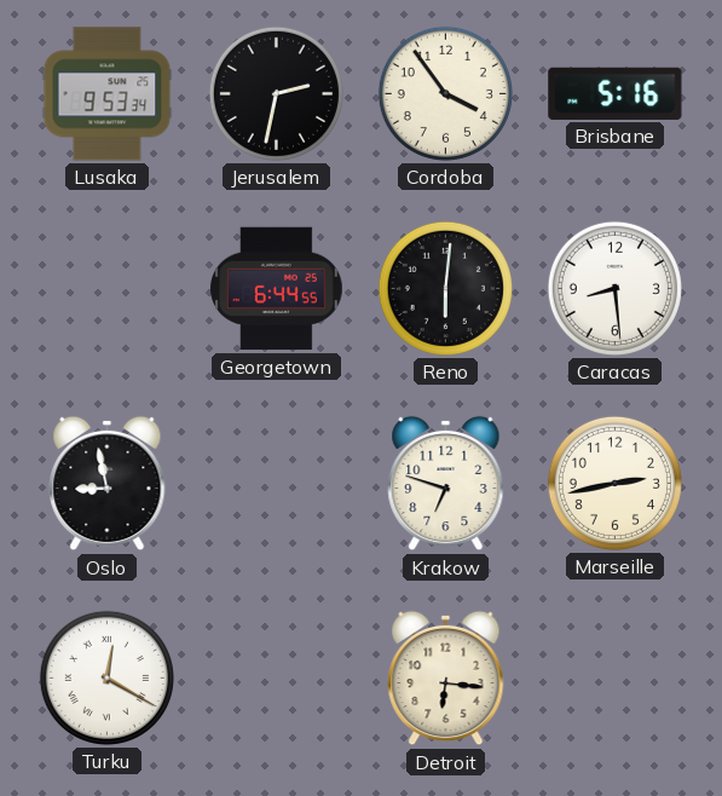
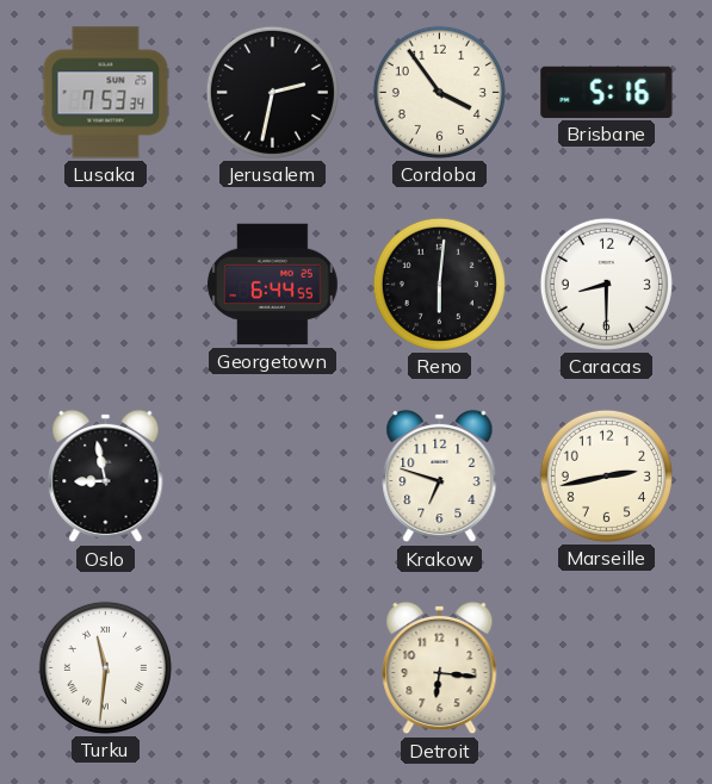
Lusaka: 9:53 -> 7:53
Caracas: 8:29 -> 8:30
Turku: 12:20 -> 11:31
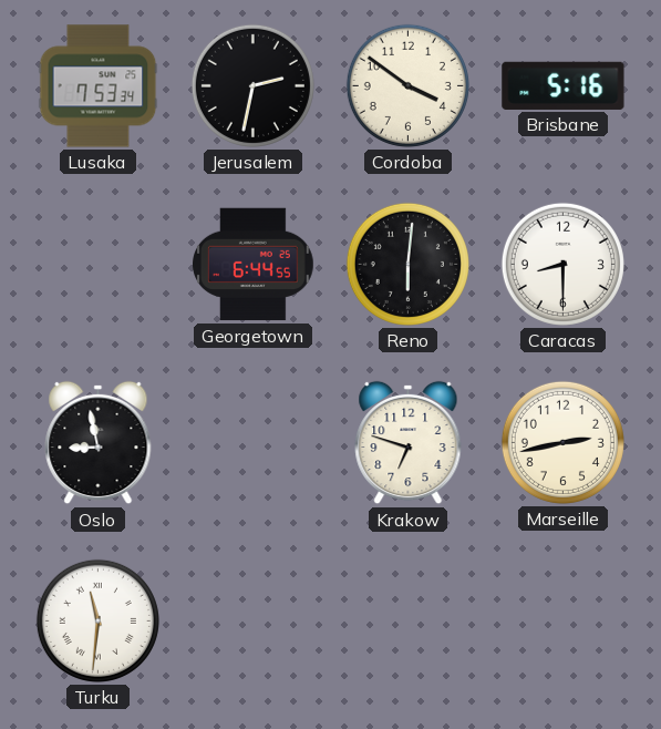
Cordoba: 3:54 -> 3:51
Detroit: 6:16 -> none
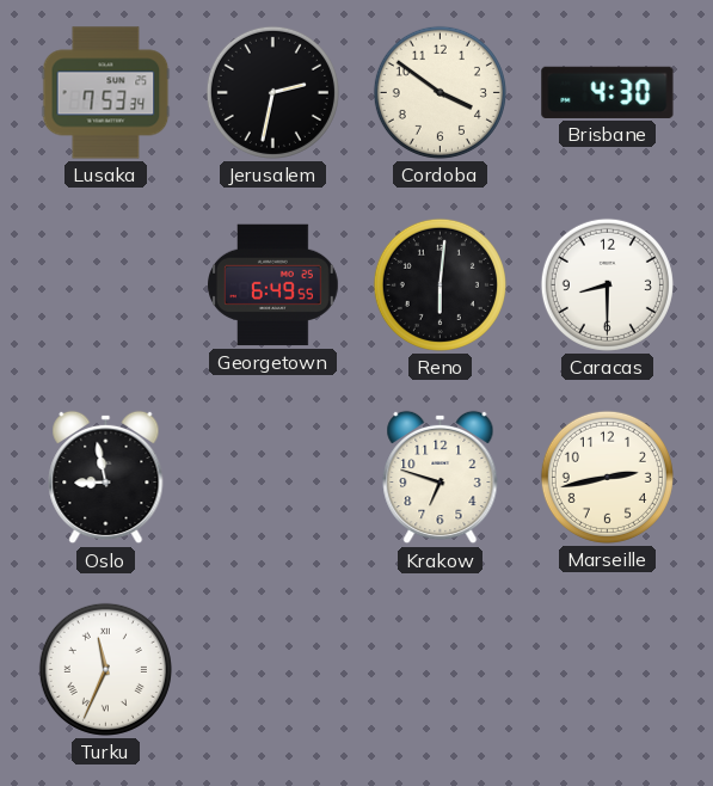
Brisbane: 5:16 -> 4:30
Georgetown: 6:44 -> 6:49
Turku: 11:31 -> 11:34
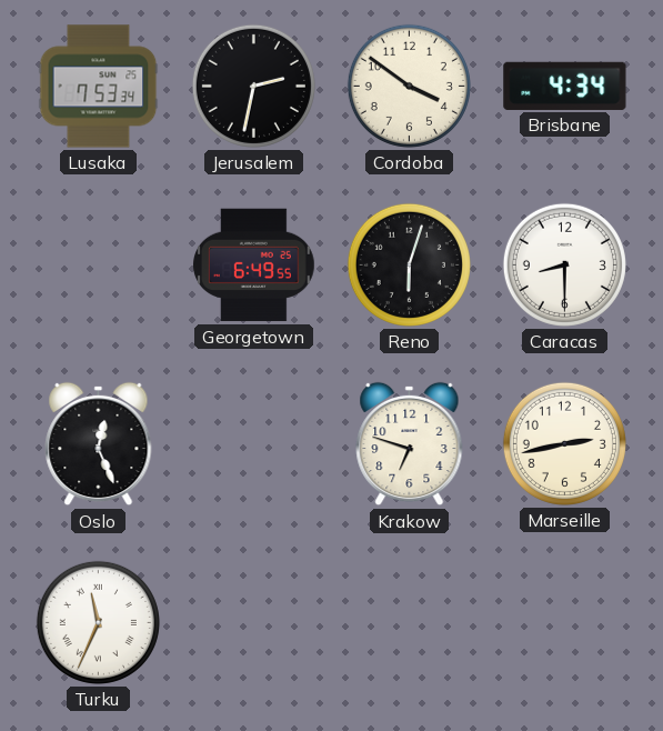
Brisbane: 4:30 -> 4:34
Reno: 6:01 -> 6:03
Oslo: 8:58 -> 12:26
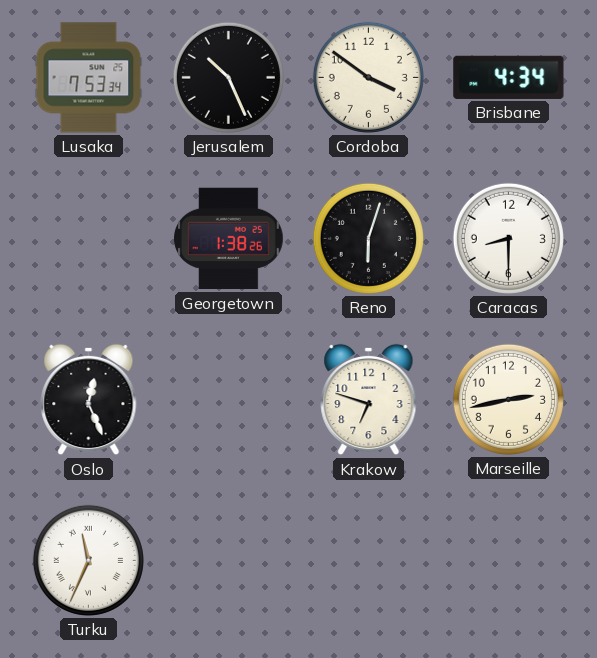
Jerusalem: 2:32 -> 10:26
Georgetown: 6:49 -> 1:38
